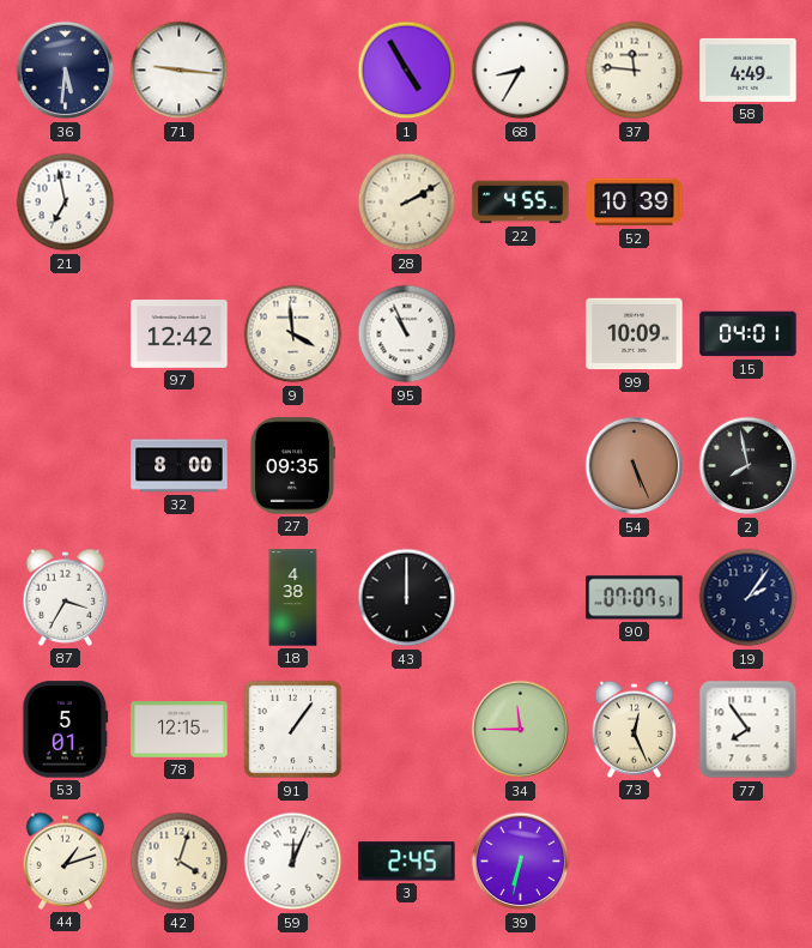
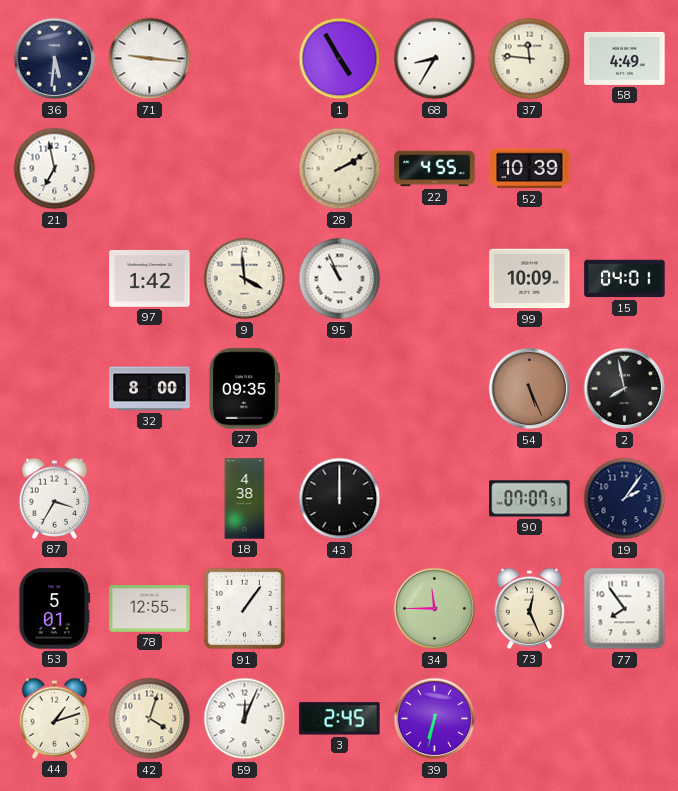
97: 12:42 -> 1:42
78: 12:15 -> 12:55
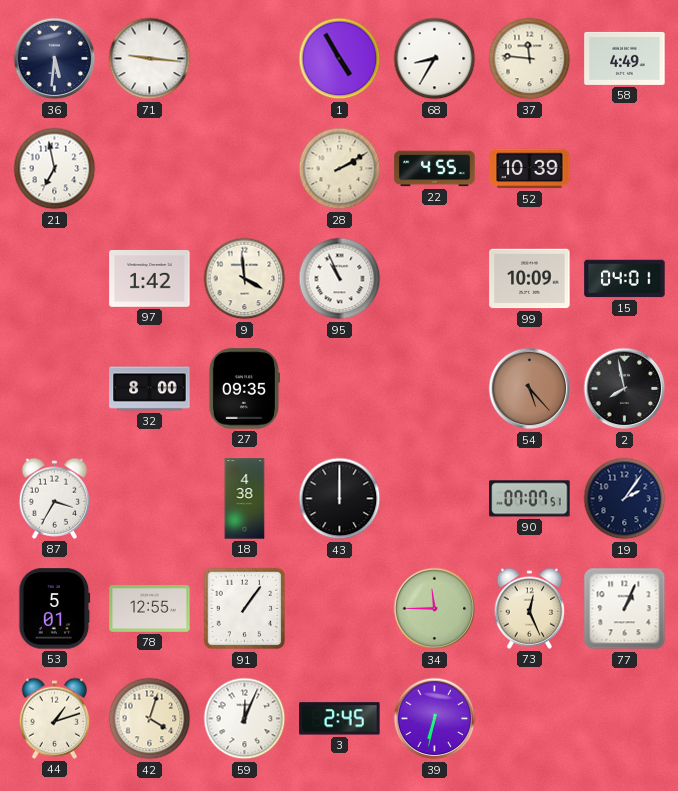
54: 5:26 -> 5:23
77: 7:54 -> 1:04
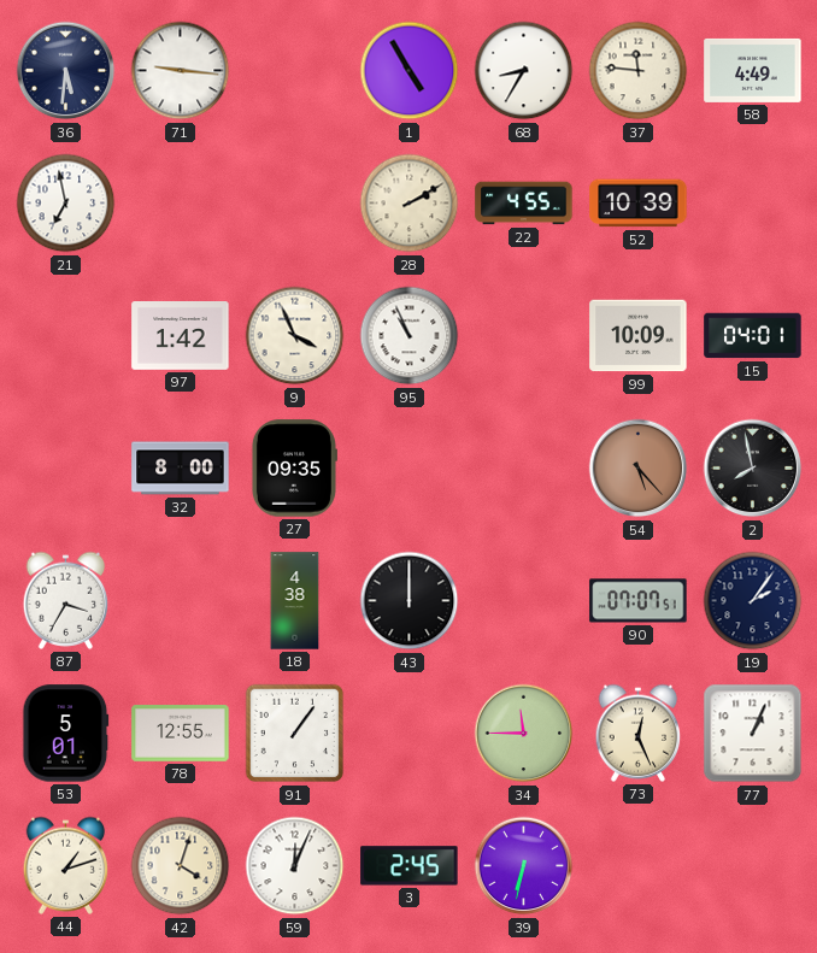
9: 3:59 -> 3:56
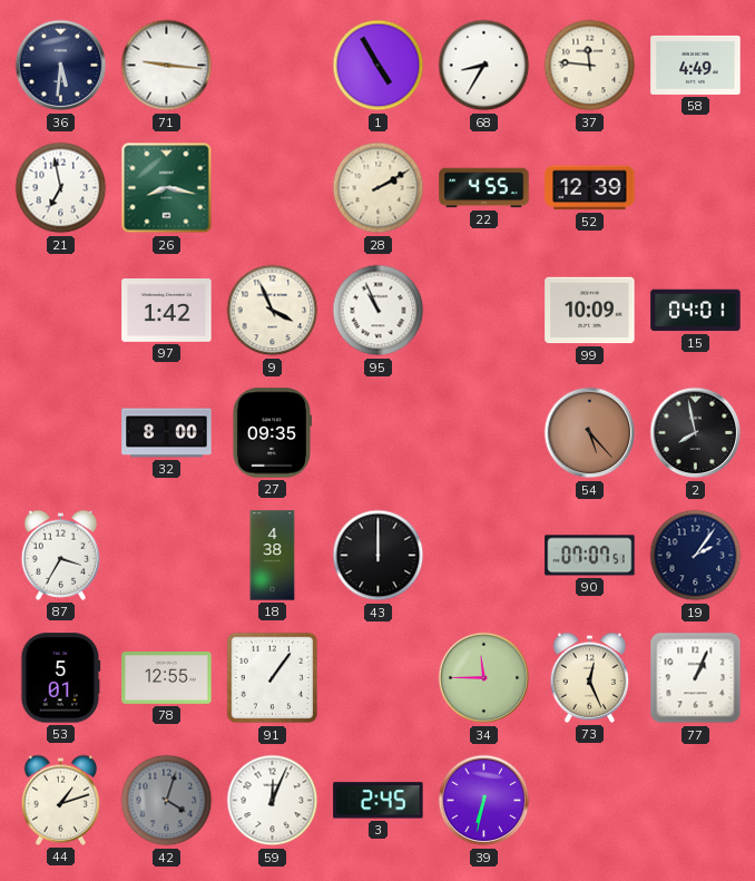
26: none -> 8:17
52: 10:39 -> 12:39
42 dial: cream -> grey
